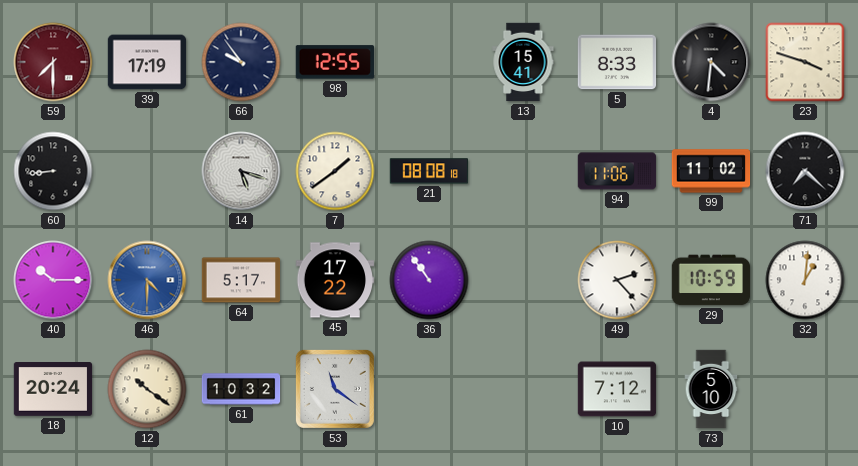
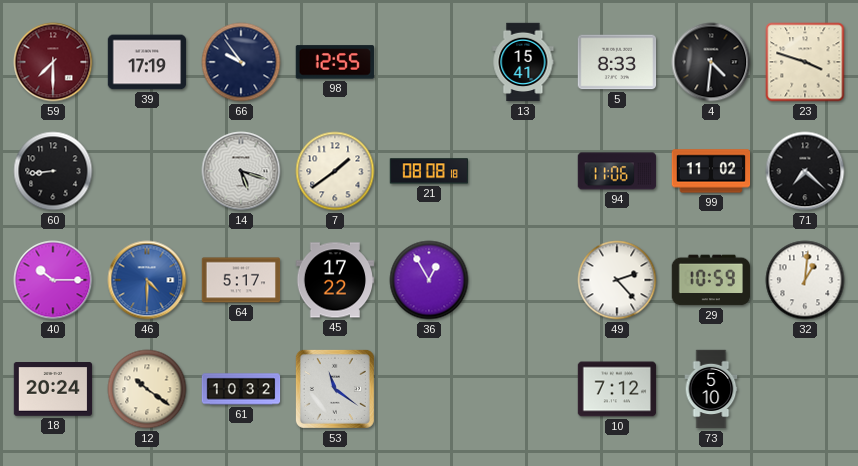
36: 10:54 -> 12:55
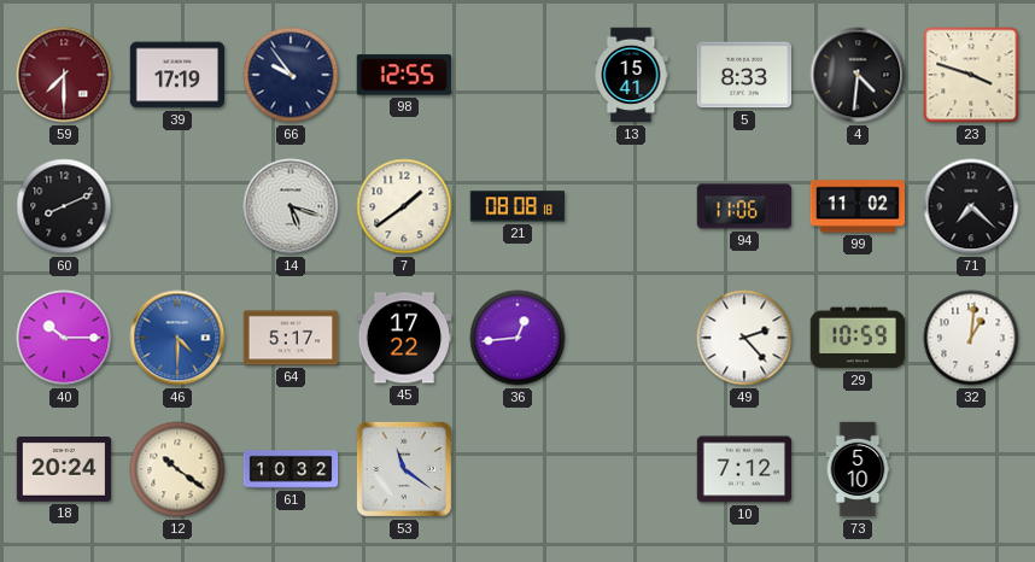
60: 8:44 -> 8:11
36: 12:55 -> 12:44
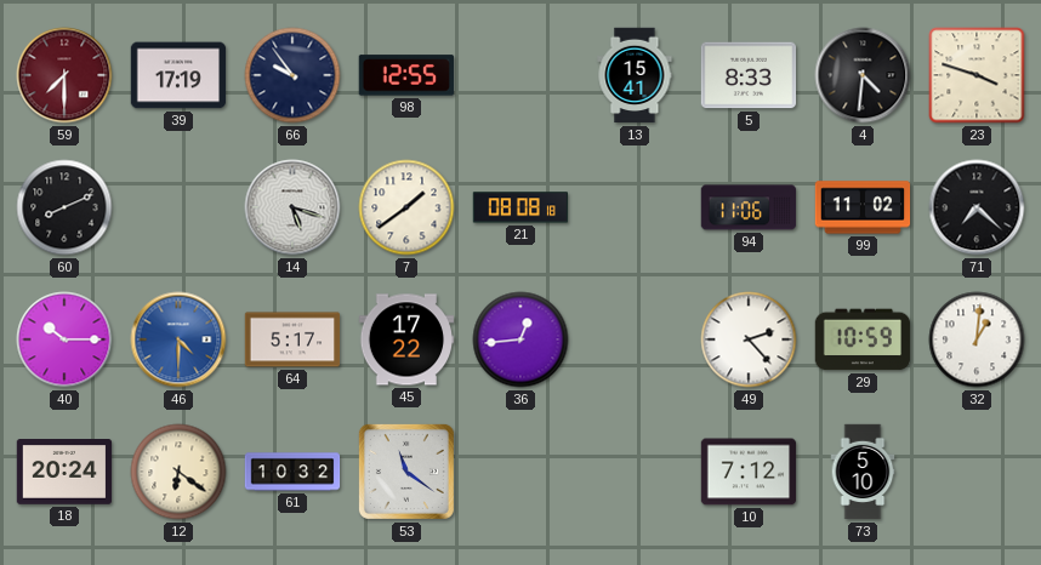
12: 10:21 -> 6:21
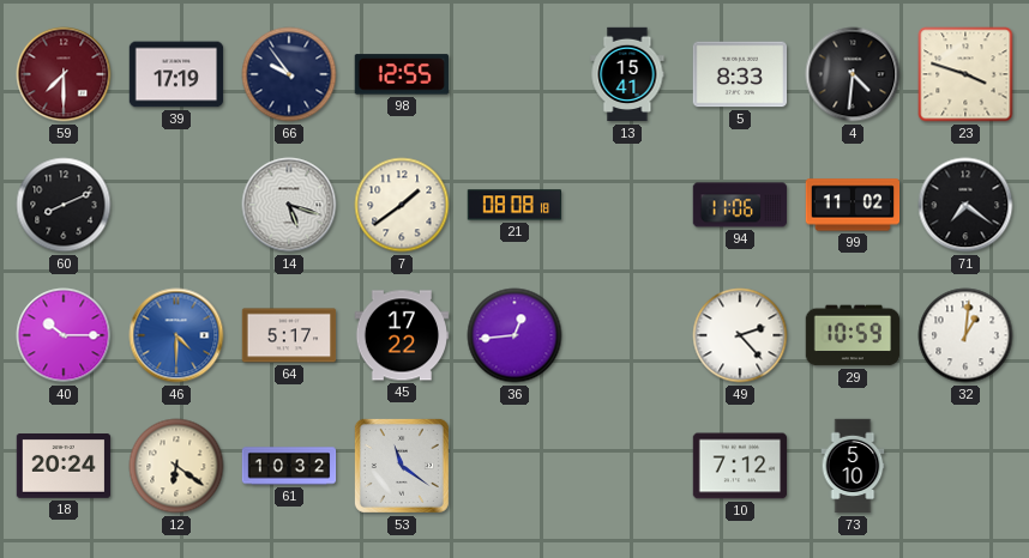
71: 7:22 -> 7:21
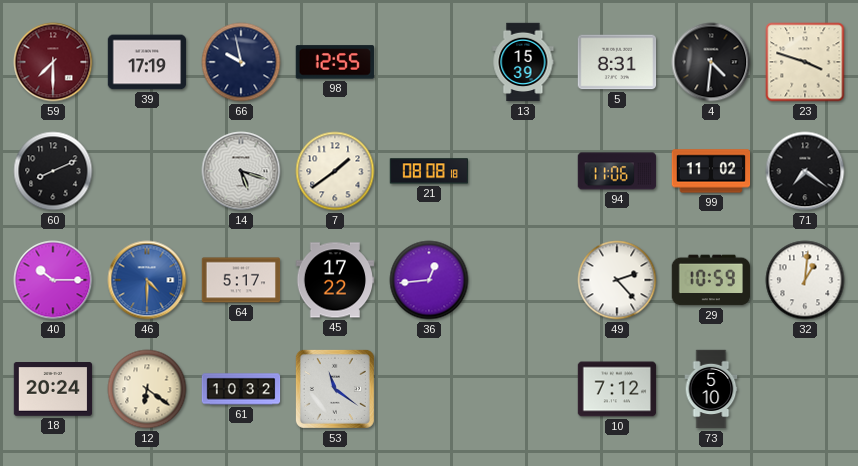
66: 9:54 -> 9:58
13: 15:41 -> 15:39
5: 8:33 -> 8:31
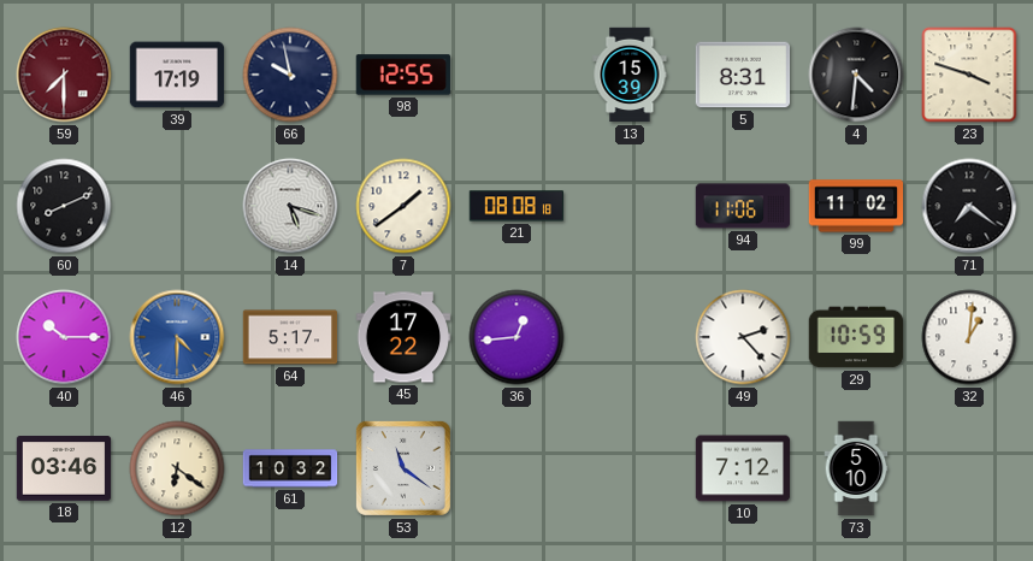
18: 20:24 -> 03:46
